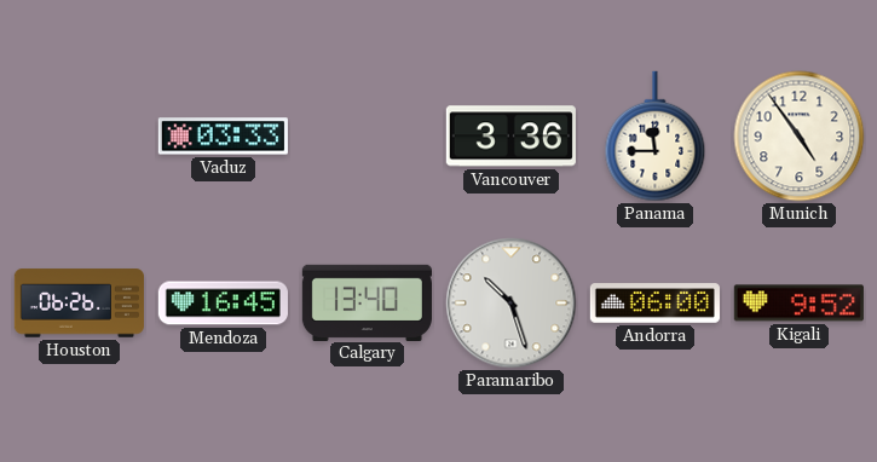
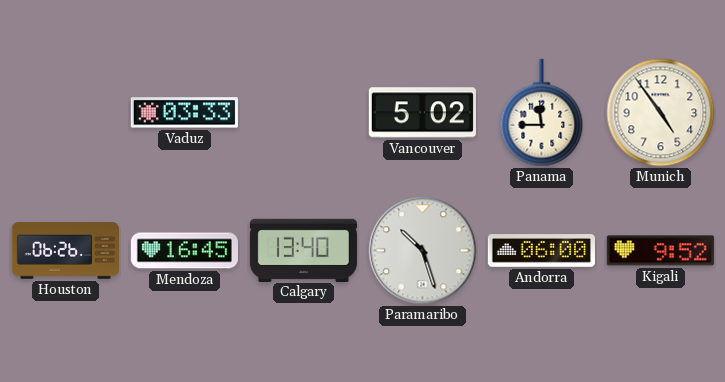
Vancouver: 3:36 -> 5:02
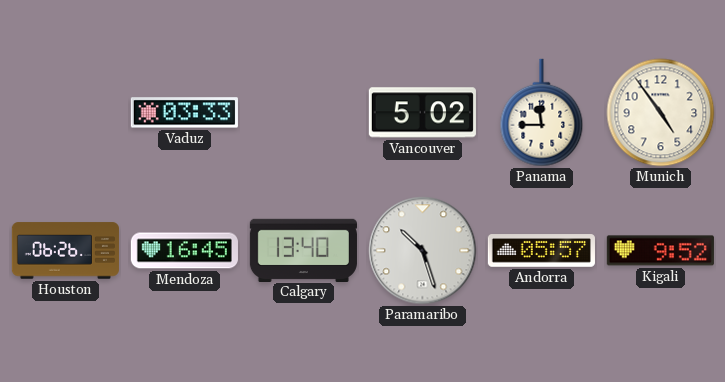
Andorra: 06:00 -> 05:57
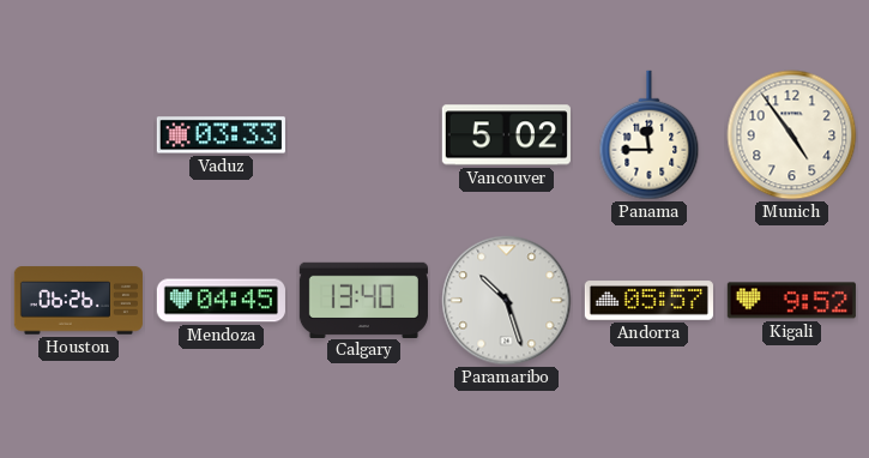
Mendoza: 16:45 -> 04:45
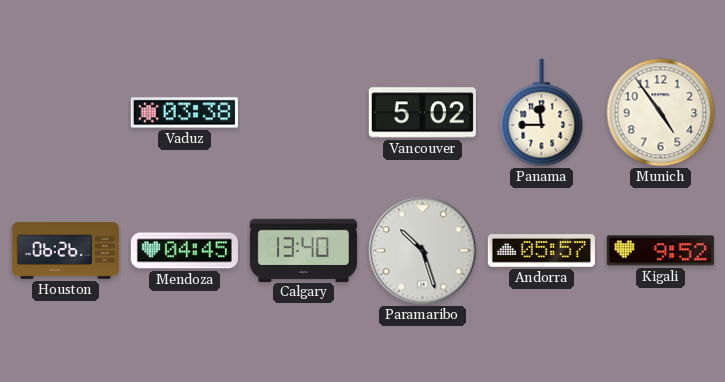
Vaduz: 03:33 -> 03:38
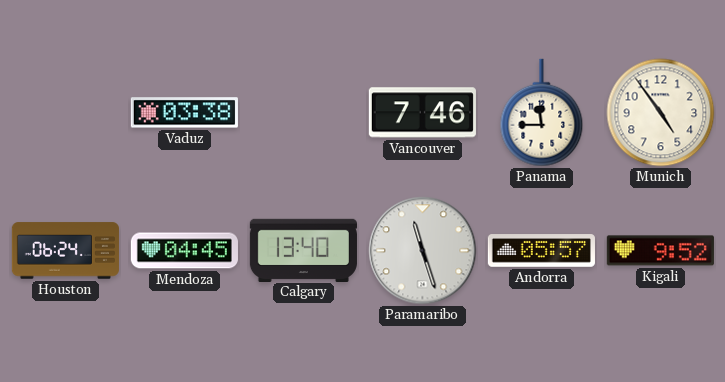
Vancouver: 5:02 -> 7:46
Houston: 06:26 -> 06:24
Paramaribo: 10:27 -> 11:27
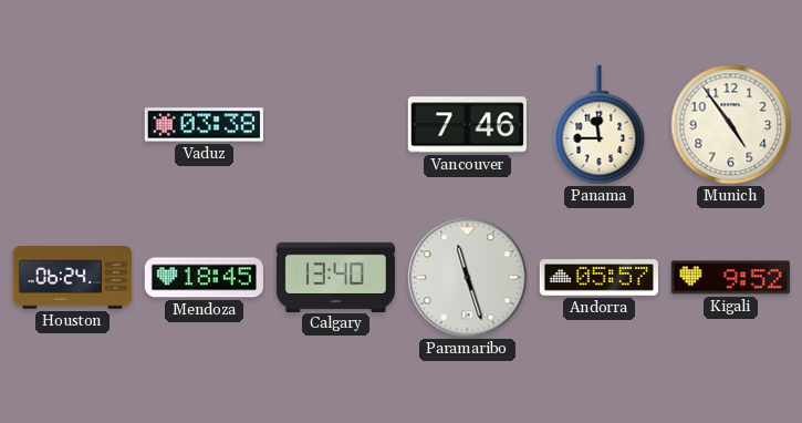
Mendoza: 04:45 -> 18:45
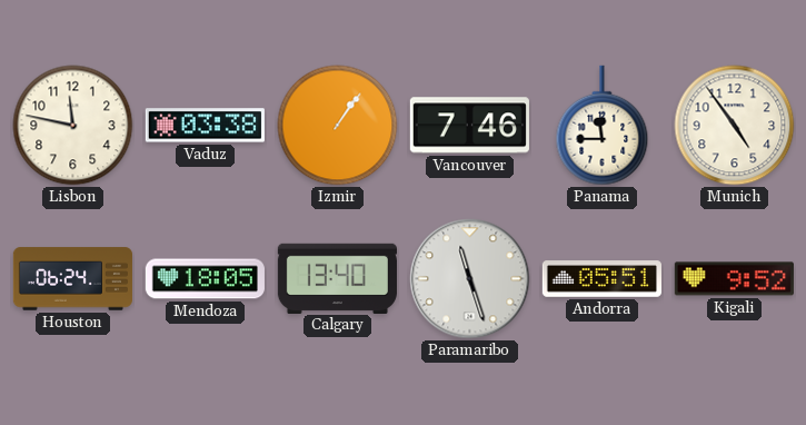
Lisbon: none -> 11:47
Izmir: none -> 1:06
Mendoza: 18:45 -> 18:05
Andorra: 05:57 -> 05:51
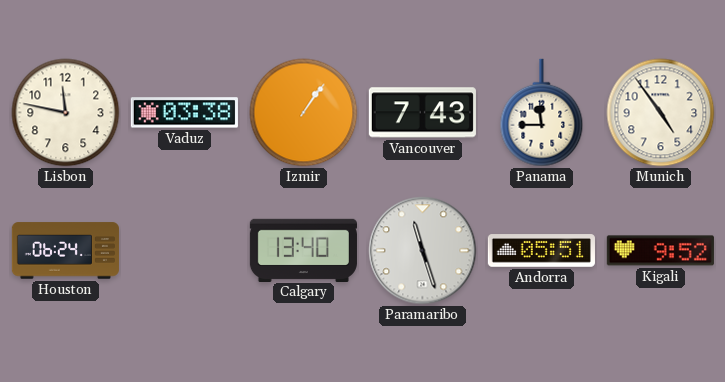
Vancouver: 7:46 -> 7:43
Mendoza: 18:05 -> none
